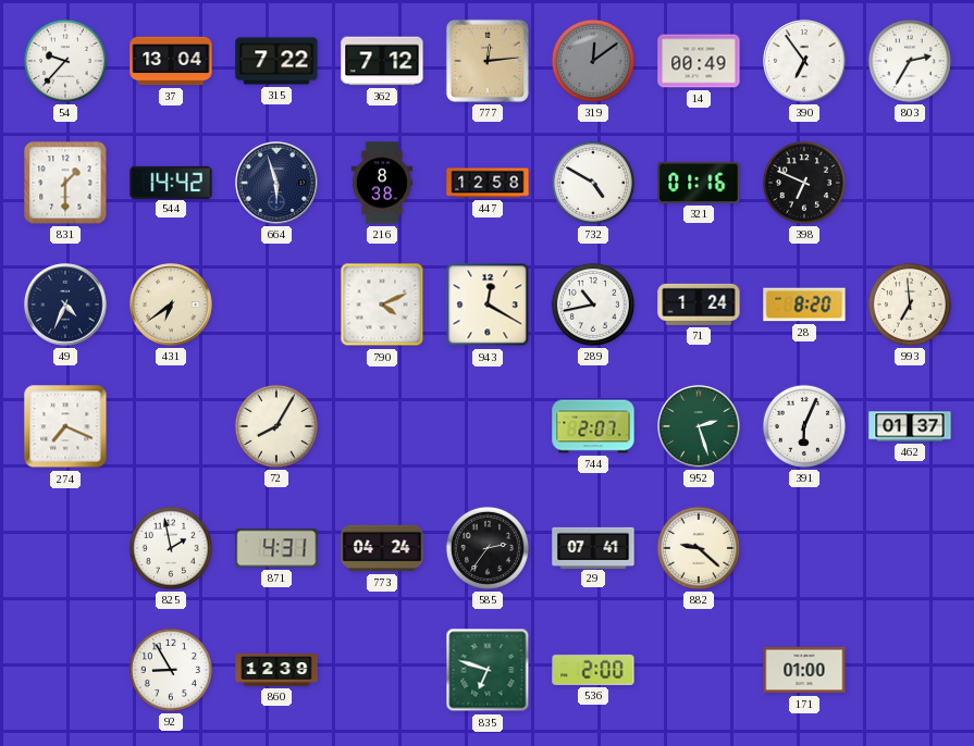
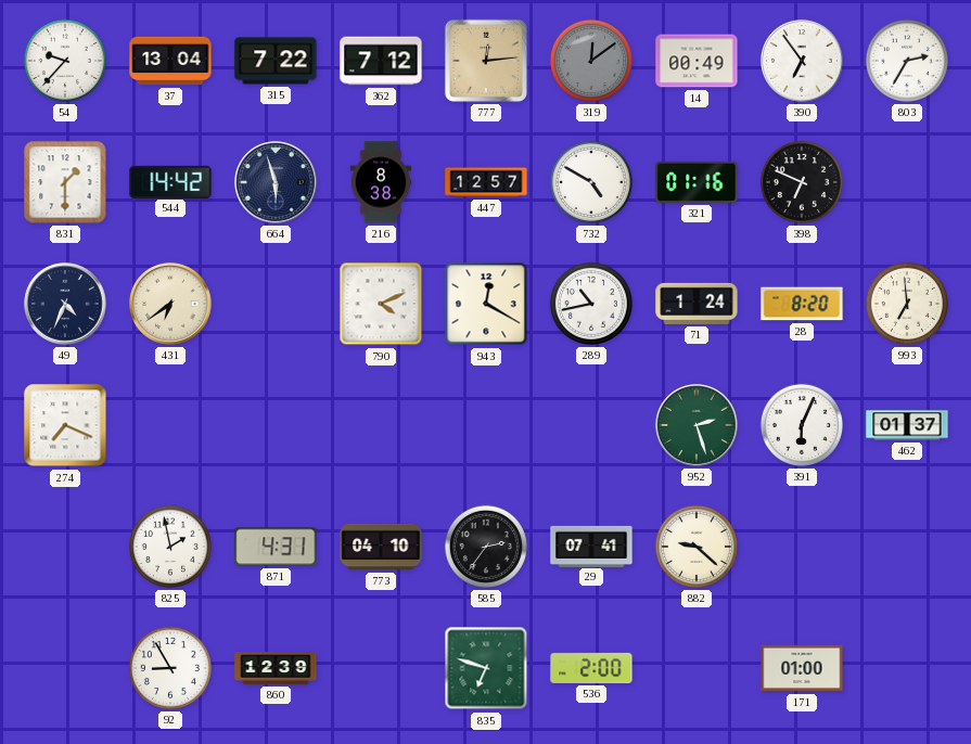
447: 12:58 -> 12:57
72: 8:05 -> none
744: 2:07 -> none
773: 04:24 -> 04:10
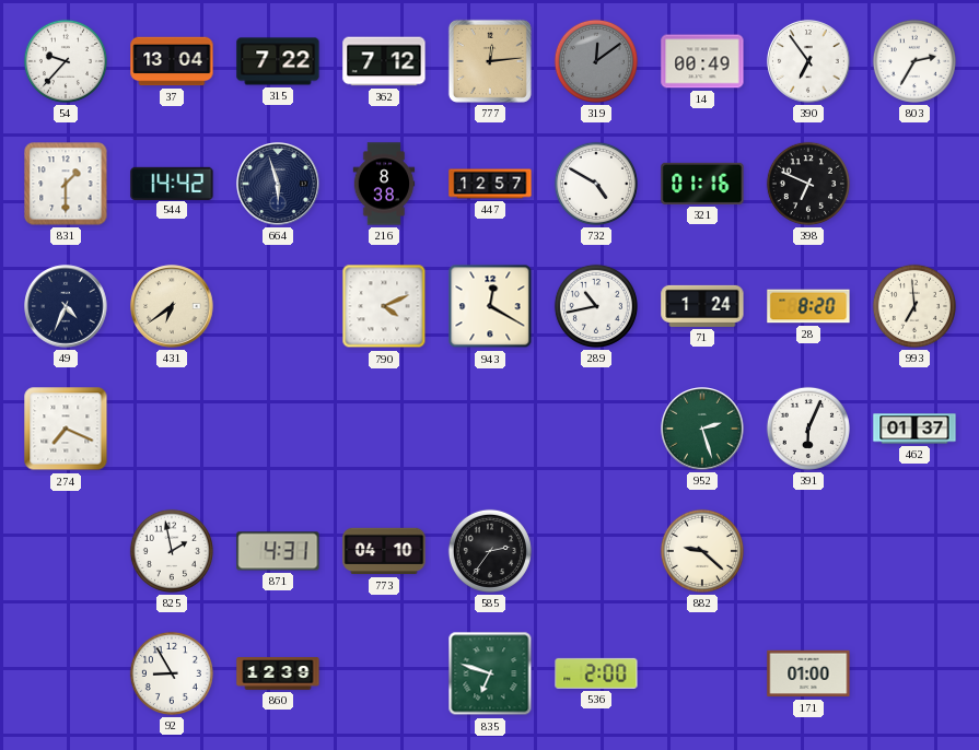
29: 07:41 -> none
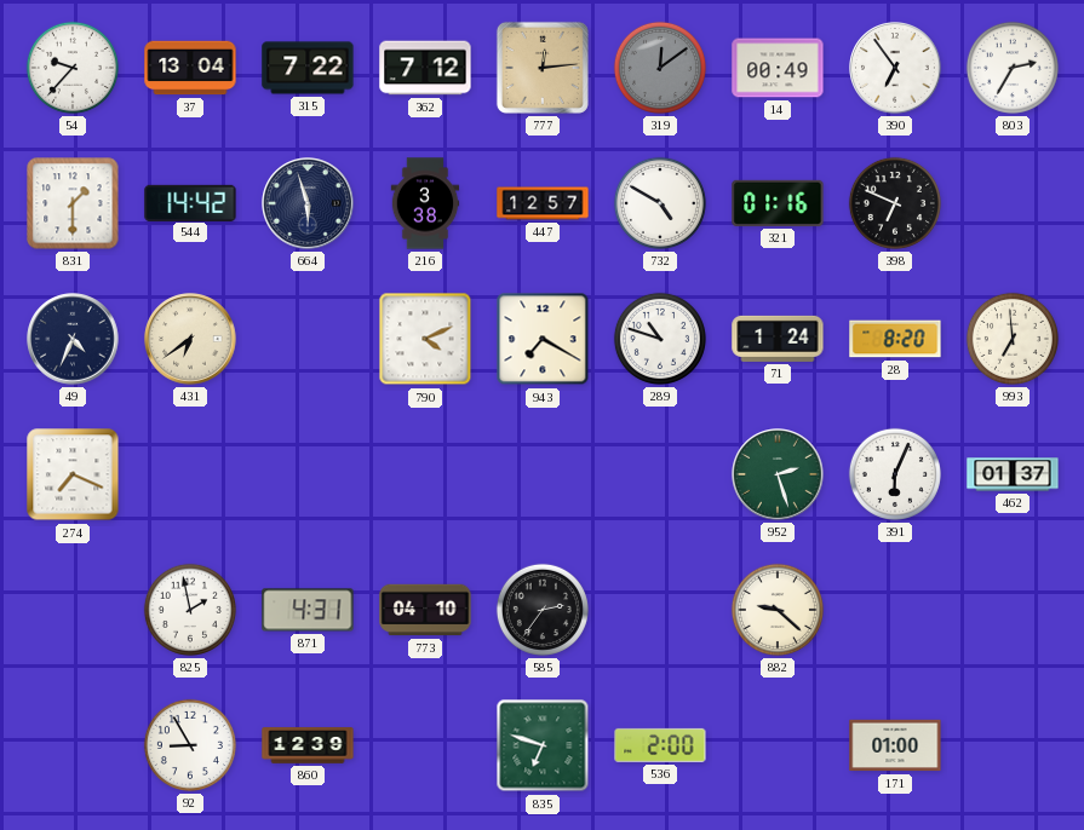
216: 8:38 -> 3:38
943: 12:20 -> 7:20
289: 10:43 -> 10:48
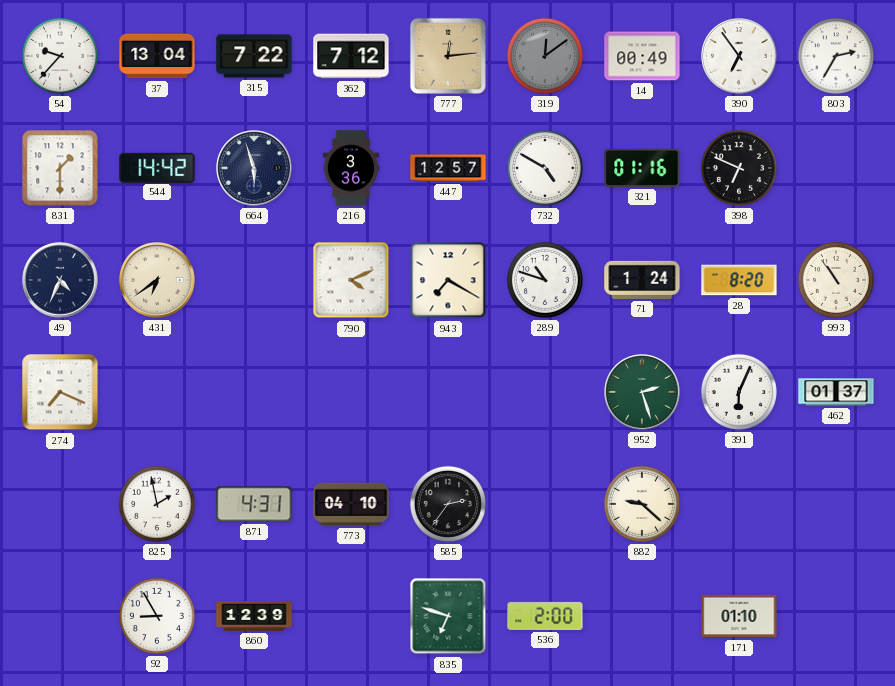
216: 3:38 -> 3:36
993: 6:59 -> 10:54
171: 01:00 -> 01:10
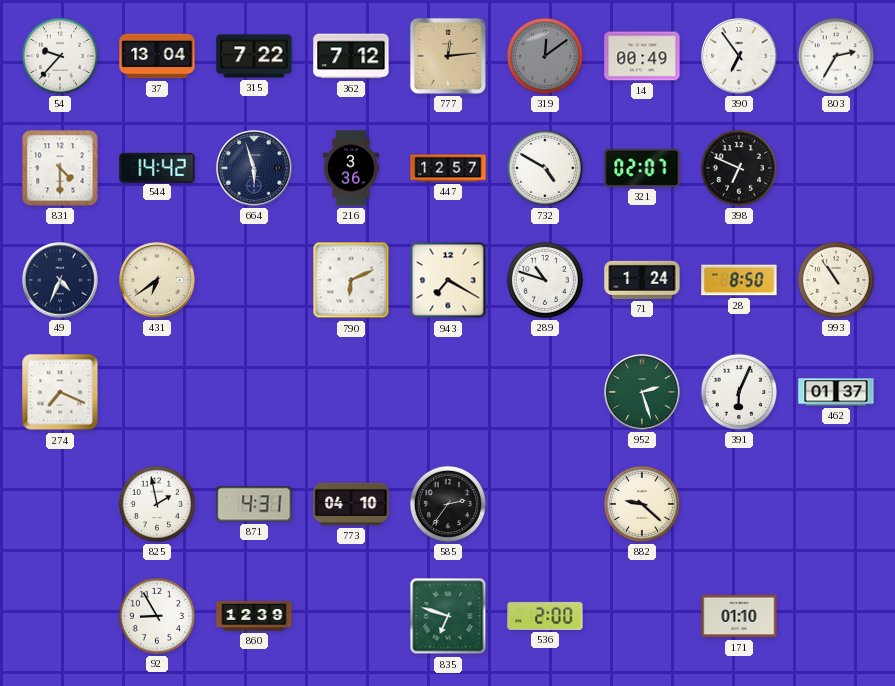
831: 1:30 -> 4:30
321: 01:16 -> 02:07
790: 4:11 -> 6:11
28: 8:20 -> 8:50
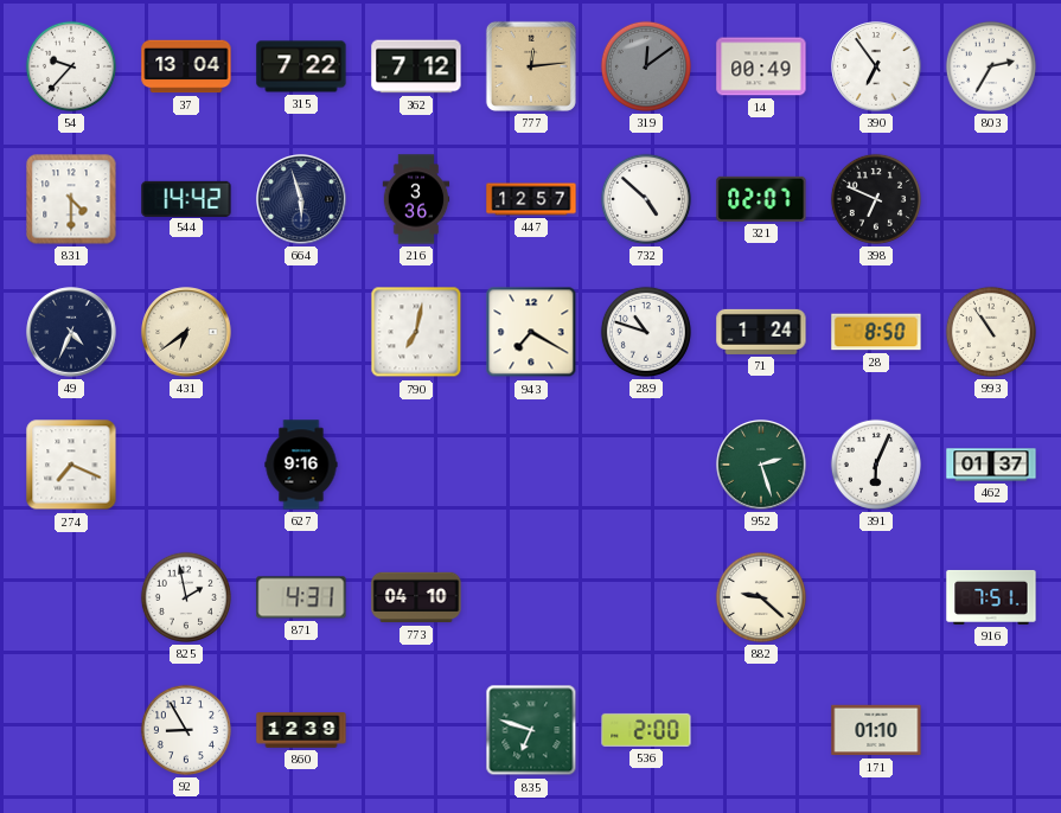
732: 4:50 -> 4:52
790: 6:11 -> 7:02
627: none -> 9:16
585: 2:36 -> none
916: none -> 7:51
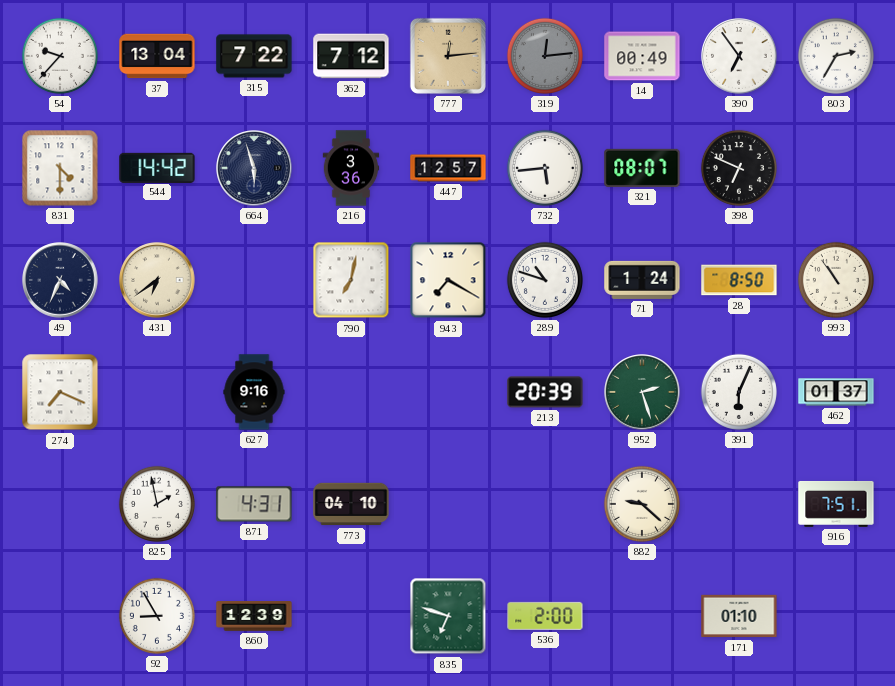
319: 12:09 -> 12:14
732: 4:52 -> 5:44
321: 02:07 -> 08:07
213: none -> 20:39
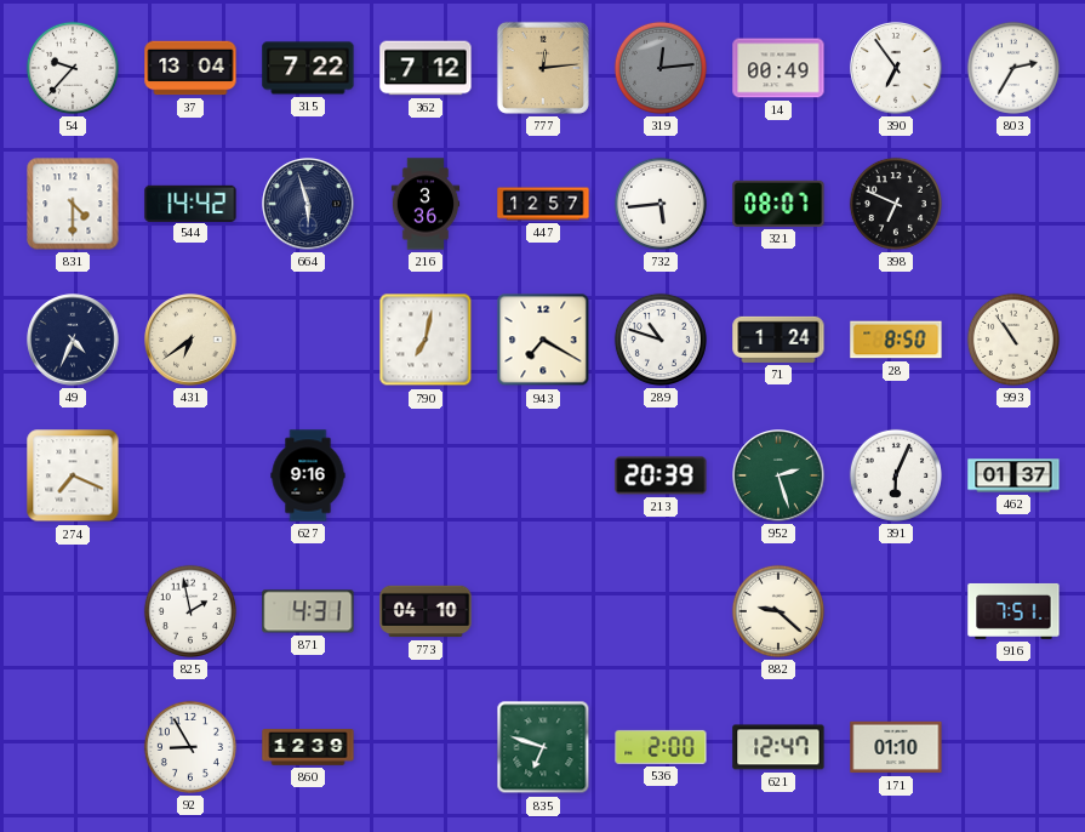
621: none -> 12:47
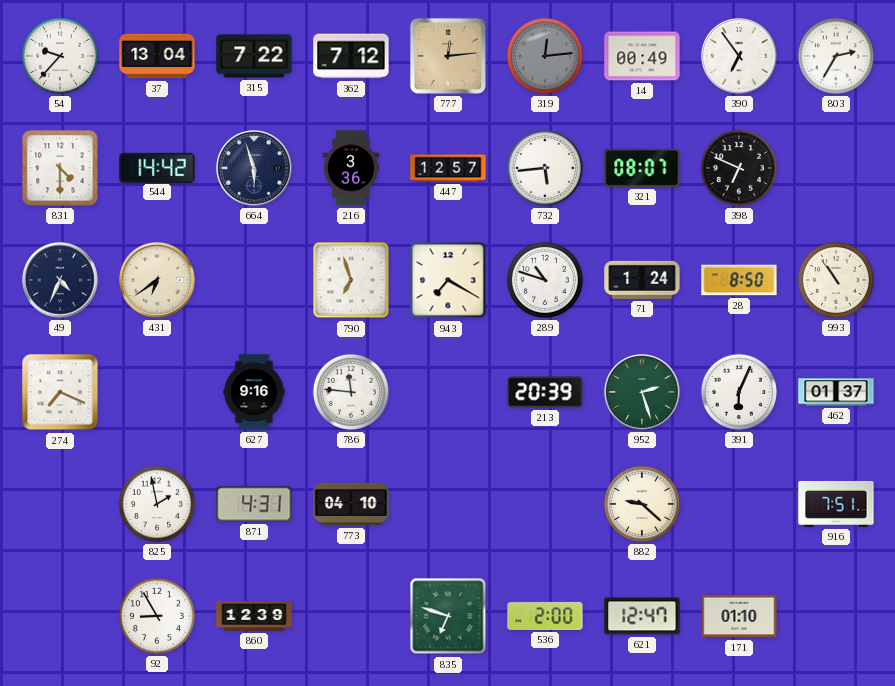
790: 7:02 -> 6:57
786: none -> 11:46
